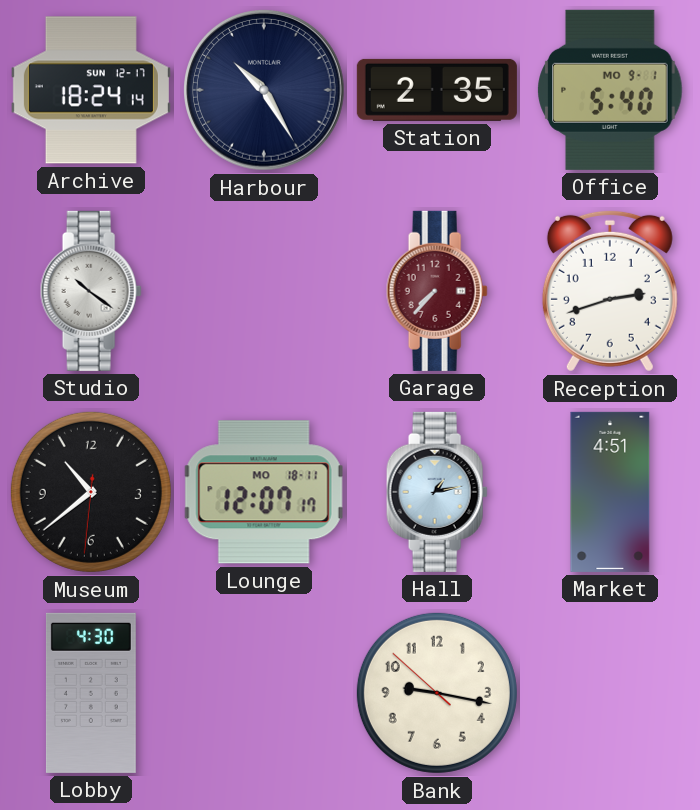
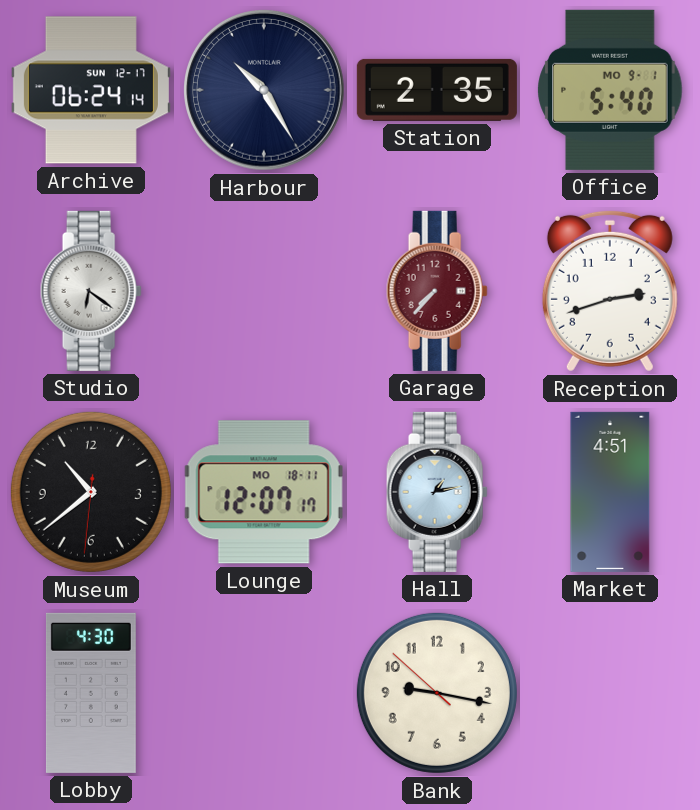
Archive: 18:24 -> 06:24
Studio: 10:21 -> 6:21
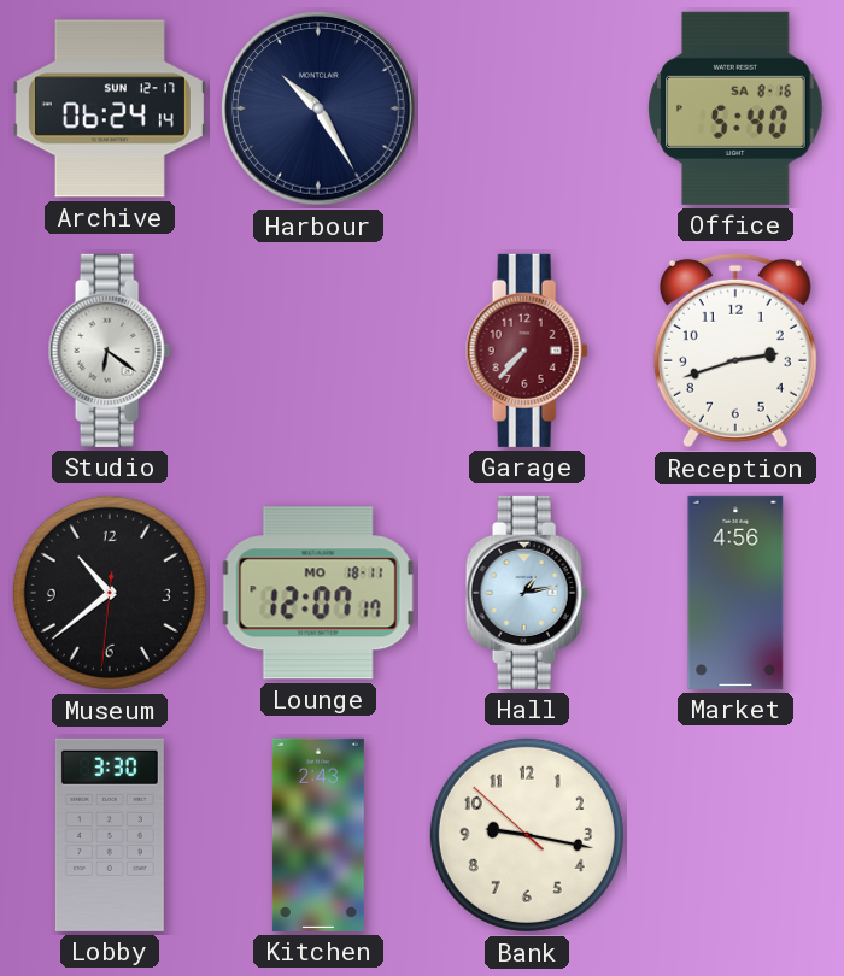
Station: 2:35 -> none
Office date: MO 9-1 -> SA 8-16
Market: 4:51 -> 4:56
Lobby: 4:30 -> 3:30
Kitchen: none -> 2:43
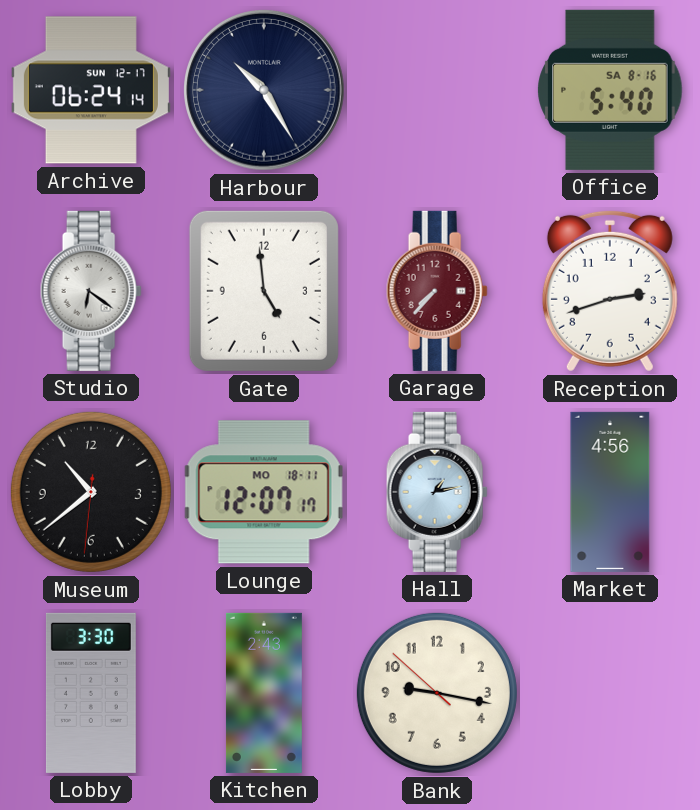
Gate: none -> 4:59
